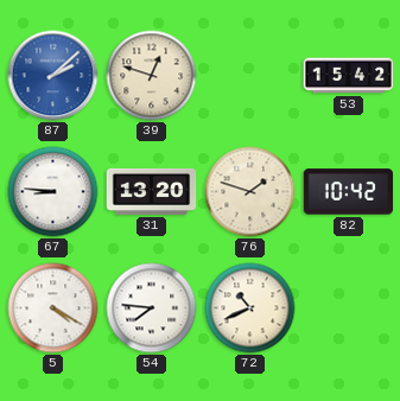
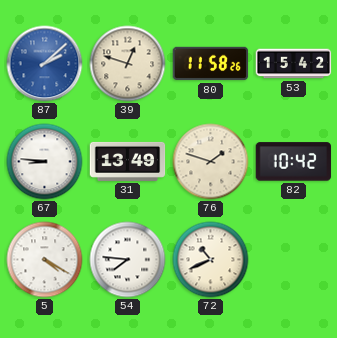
80: none -> 11:58
31: 13:20 -> 13:49
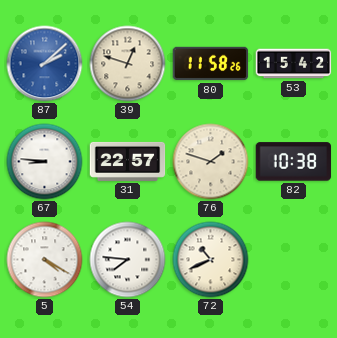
31: 13:49 -> 22:57
82: 10:42 -> 10:38
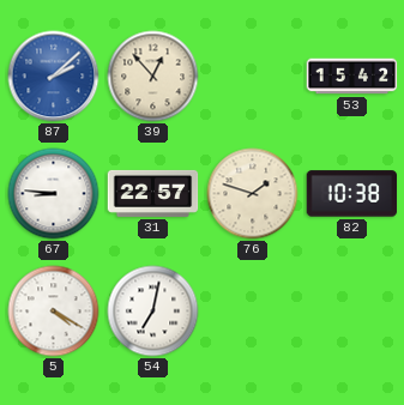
39: 12:48 -> 12:53
80: 11:58 -> none
54: 7:46 -> 7:02
72: 10:41 -> none
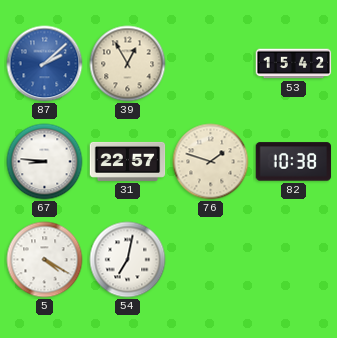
39: 12:53 -> 12:55
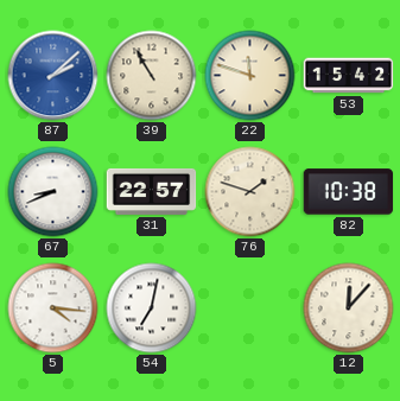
39: 12:55 -> 10:55
22: none -> 11:48
67: 8:46 -> 8:41
5: 4:20 -> 4:16
12: none -> 12:07
